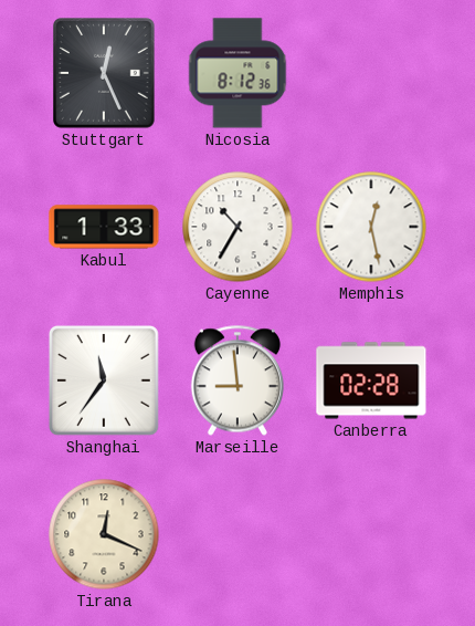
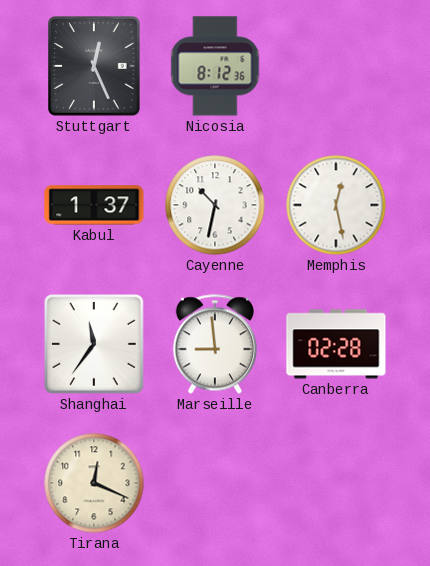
Kabul: 1:33 -> 1:37
Cayenne: 10:35 -> 10:32
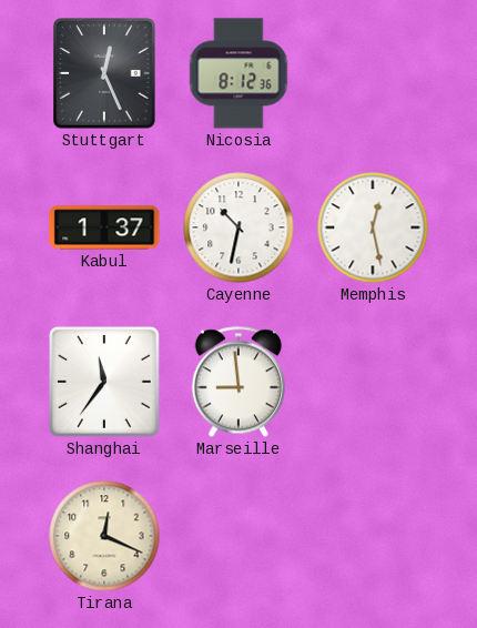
Canberra: 02:28 -> none
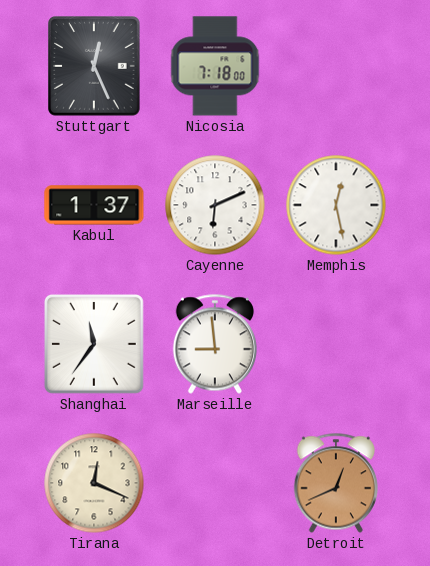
Nicosia: 8:12 -> 7:18
Cayenne: 10:32 -> 6:11
Detroit: none -> 12:41
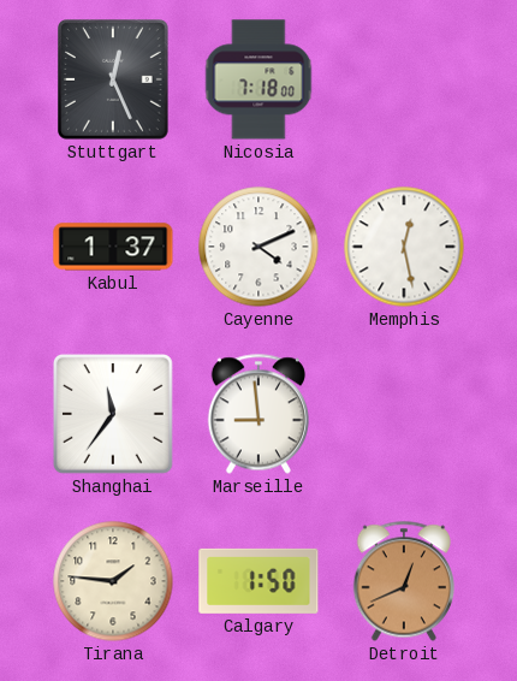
Cayenne: 6:11 -> 4:11
Tirana: 12:19 -> 1:46
Calgary: none -> 1:50
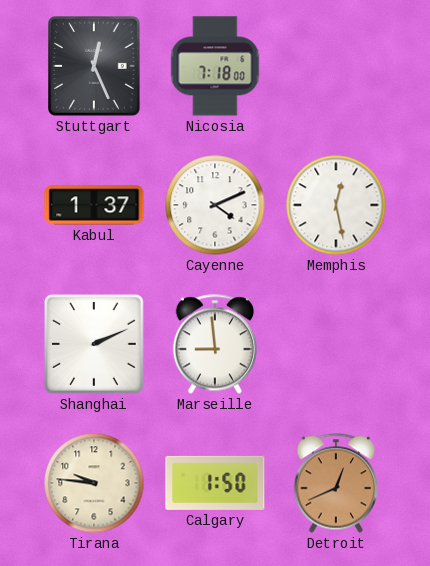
Shanghai: 11:36 -> 2:11
Tirana: 1:46 -> 9:46
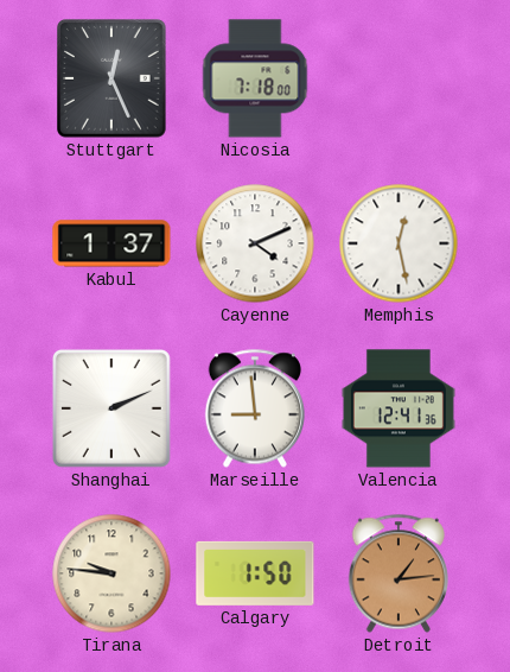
Valencia: none -> 12:41
Detroit: 12:41 -> 1:14
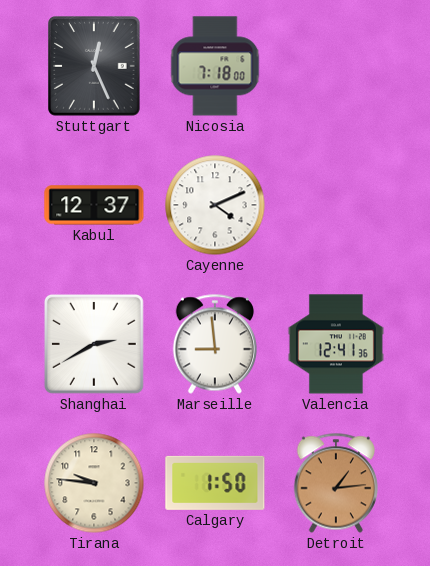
Kabul: 1:37 -> 12:37
Memphis: 12:28 -> none
Shanghai: 2:11 -> 2:40
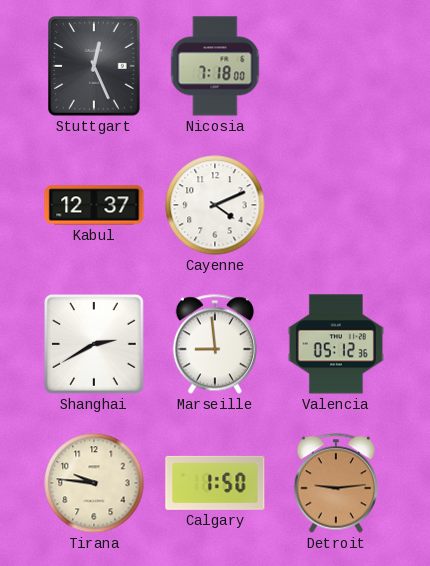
Valencia: 12:41 -> 05:12
Detroit: 1:14 -> 9:14
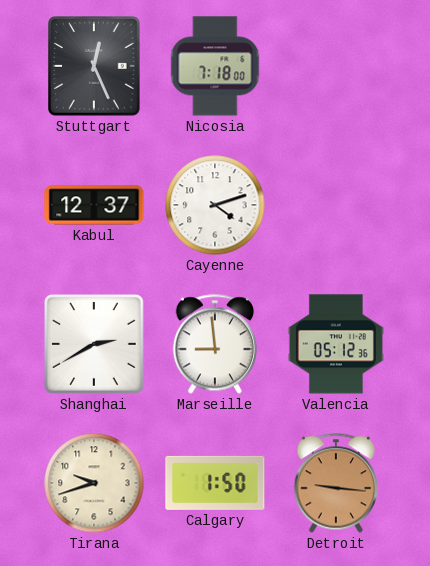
Cayenne: 4:11 -> 4:12
Tirana: 9:46 -> 9:42
Detroit: 9:14 -> 9:16
